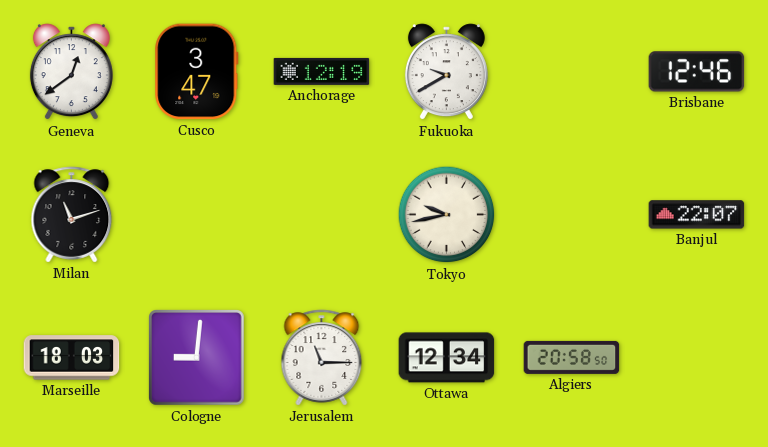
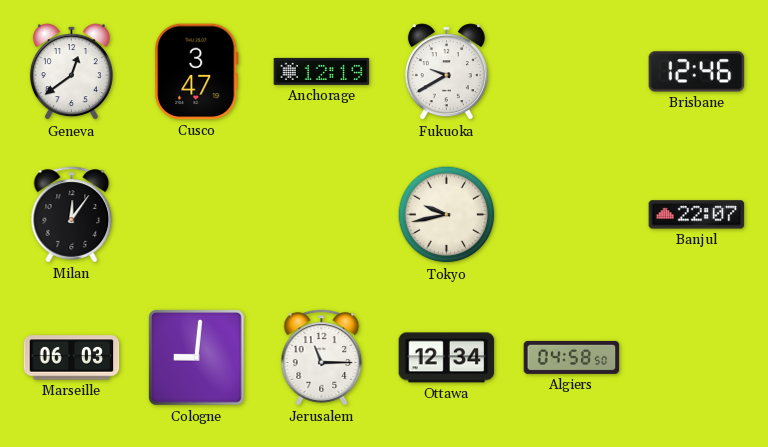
Milan: 11:12 -> 12:06
Marseille: 18:03 -> 06:03
Algiers: 20:58 -> 04:58
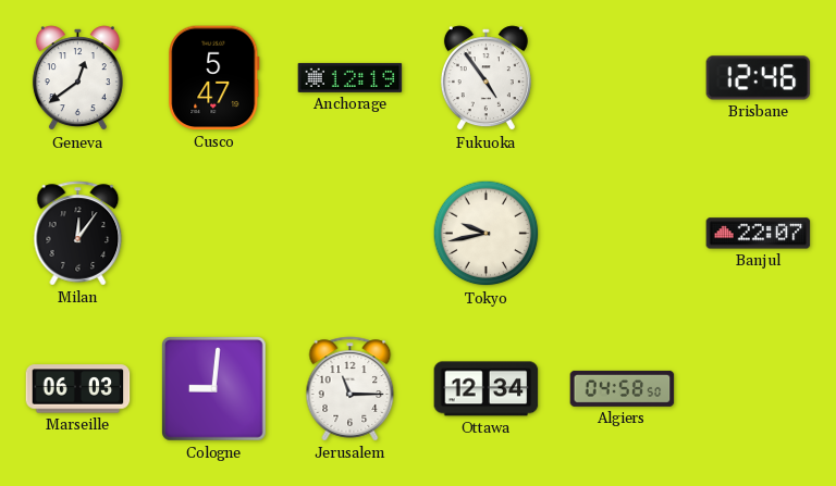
Cusco: 3:47 -> 5:47
Fukuoka: 9:40 -> 4:54
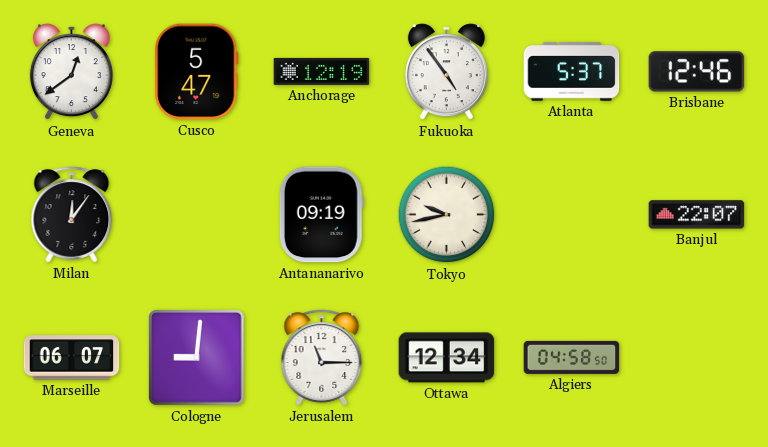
Atlanta: none -> 5:37
Antananarivo: none -> 09:19
Marseille: 06:03 -> 06:07
